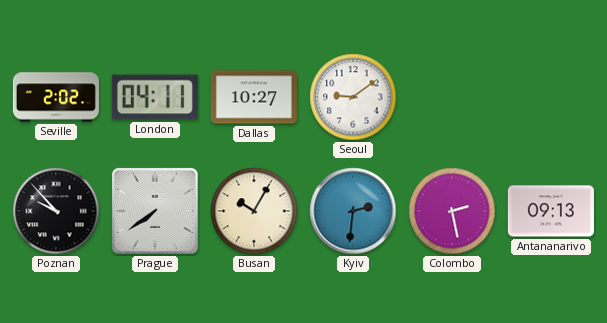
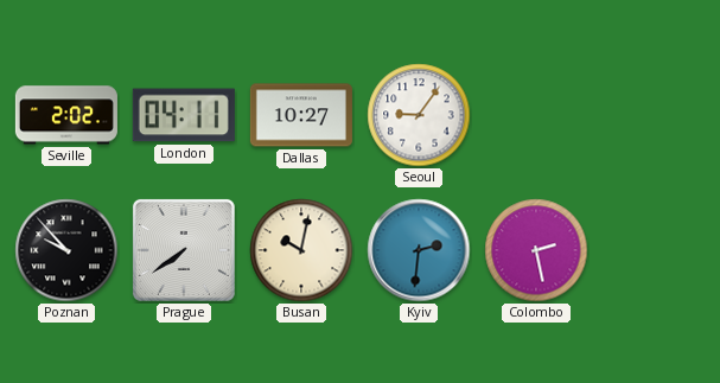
Seoul: 9:09 -> 9:06
Busan: 10:05 -> 10:02
Antananarivo: 09:13 -> none
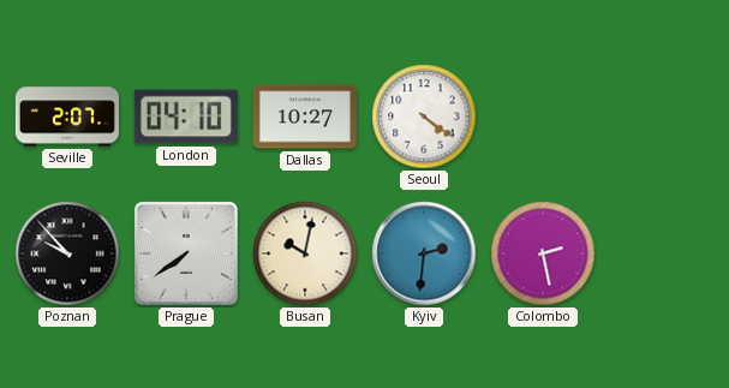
Seville: 2:02 -> 2:07
London: 04:11 -> 04:10
Seoul: 9:06 -> 4:21
